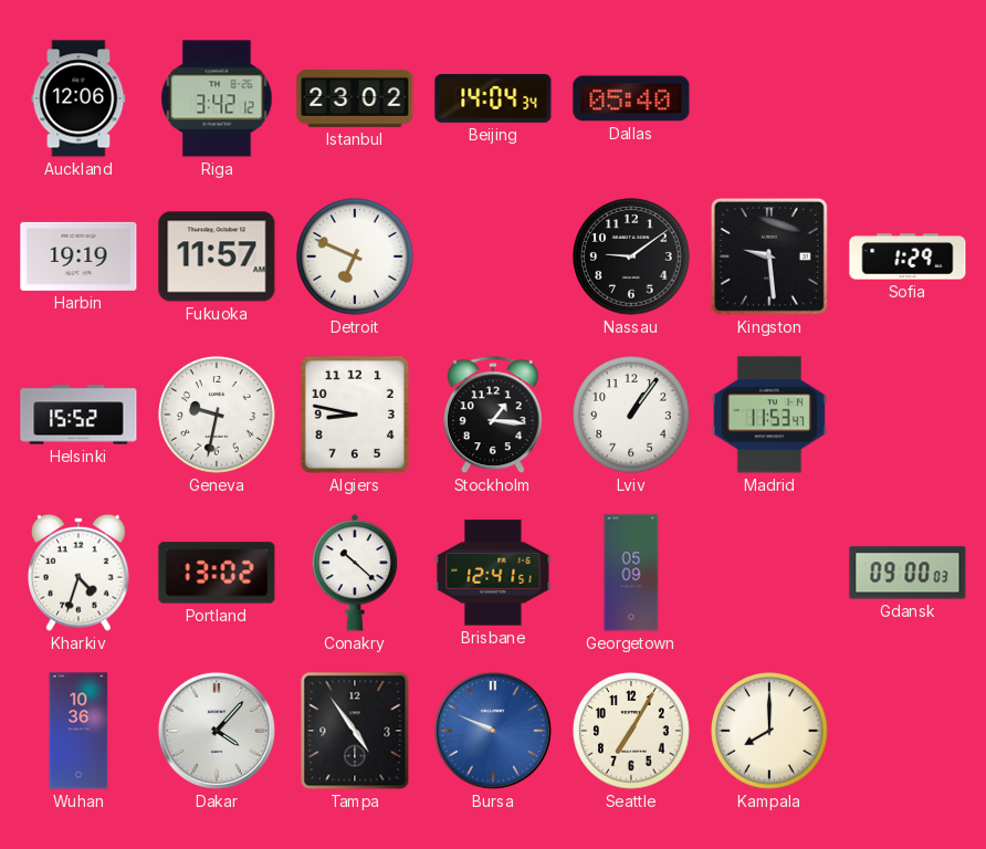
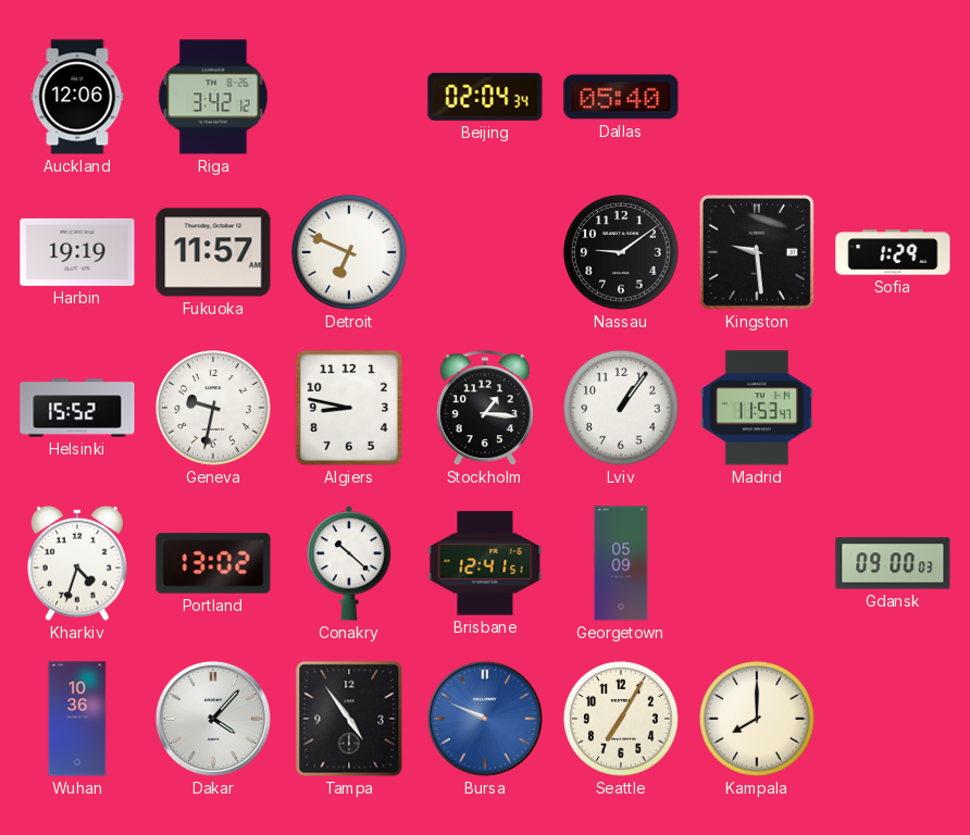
Istanbul: 23:02 -> none
Beijing: 14:04 -> 02:04
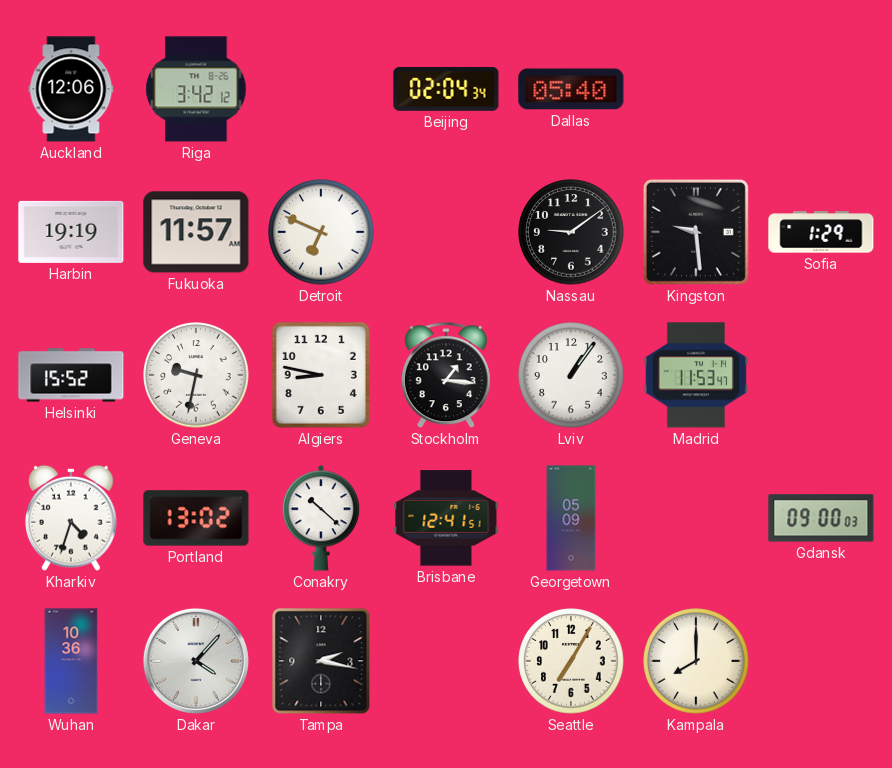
Tampa: 4:54 -> 2:17
Bursa: 9:49 -> none
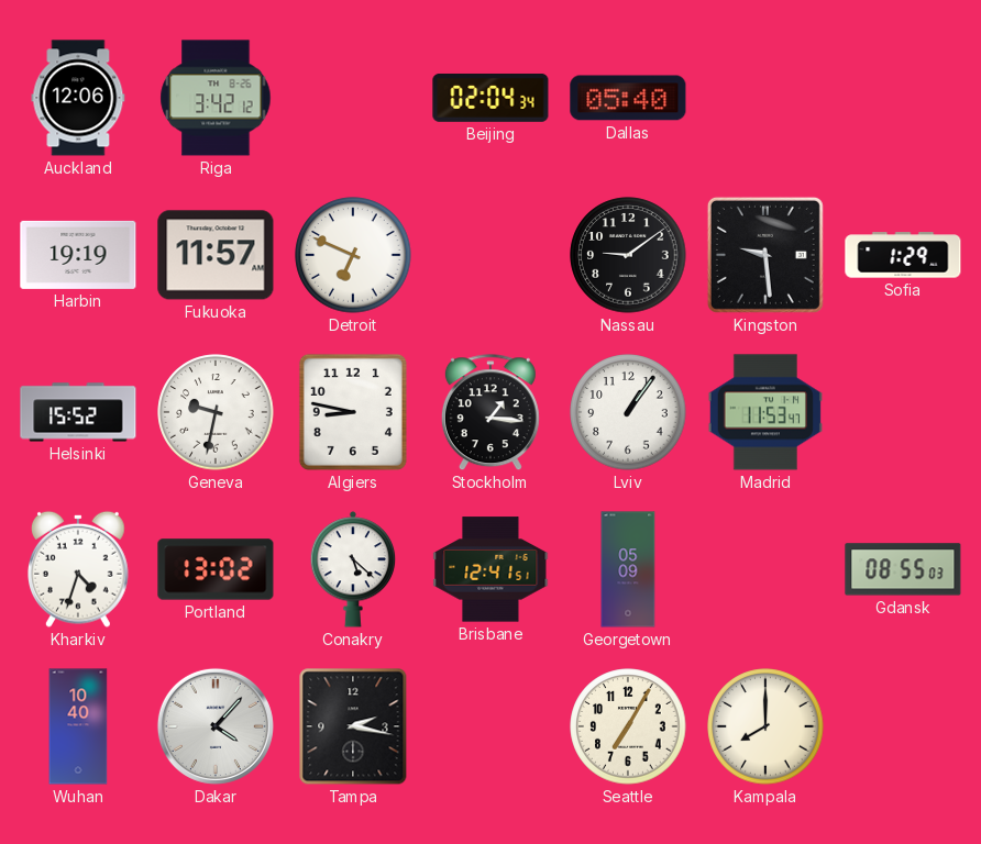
Conakry: 10:22 -> 5:22
Gdansk: 09:00 -> 08:55
Wuhan: 10:36 -> 10:40
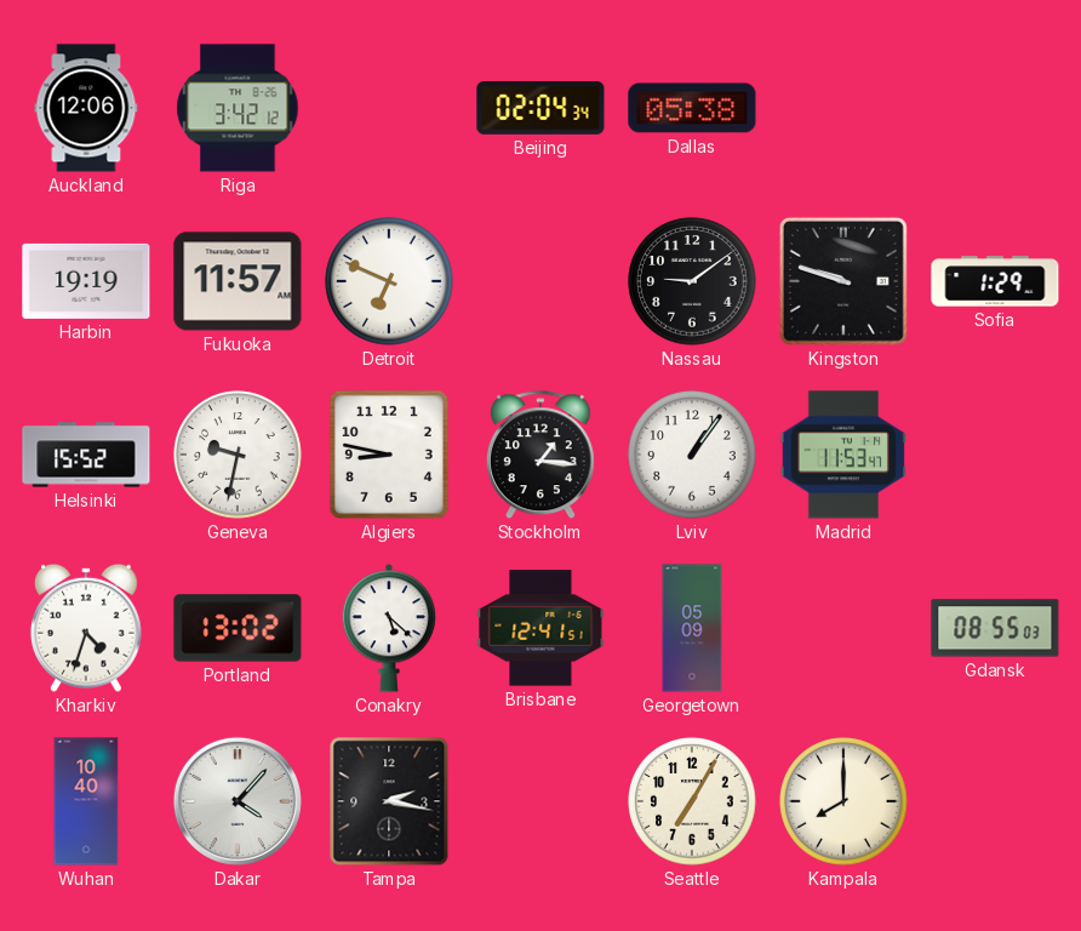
Dallas: 05:40 -> 05:38
Kingston: 9:29 -> 9:48
